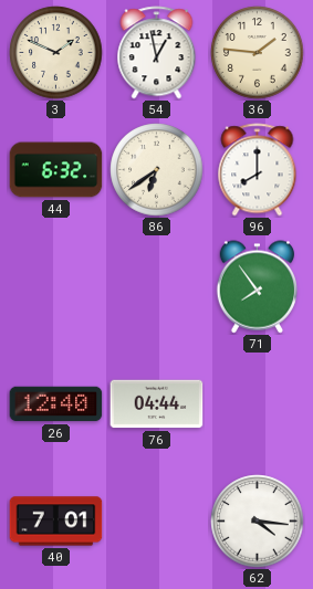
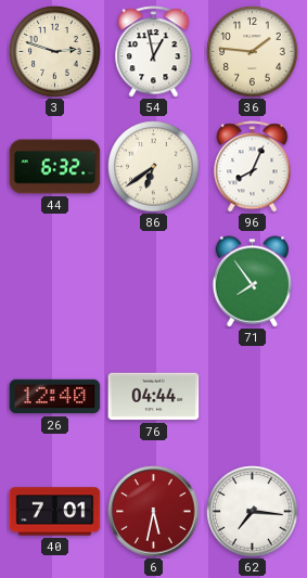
3: 1:49 -> 2:48
96: 8:00 -> 8:04
6: none -> 5:32
62: 4:16 -> 7:16
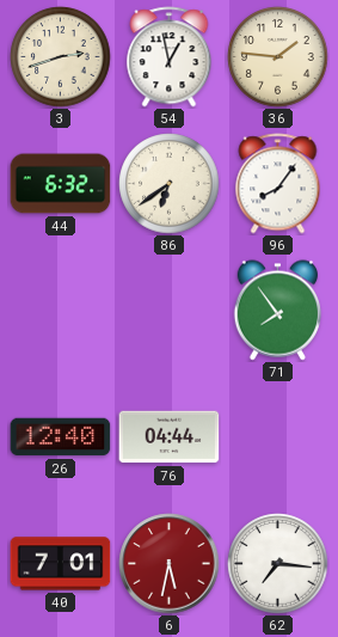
3: 2:48 -> 2:42
96: 8:04 -> 8:06
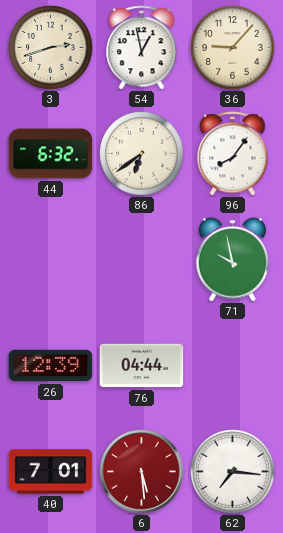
36: 1:46 -> 9:07
71: 7:54 -> 9:58
26: 12:40 -> 12:39
6: 5:32 -> 5:29
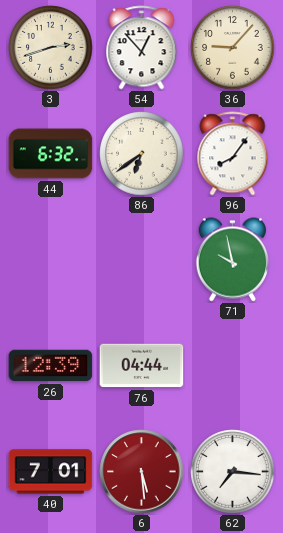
54: 12:58 -> 12:53
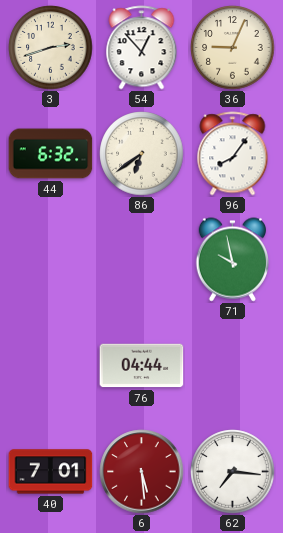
36: 9:07 -> 9:04
26: 12:39 -> none
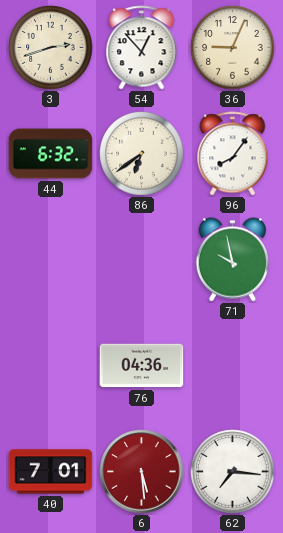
76: 04:44 -> 04:36
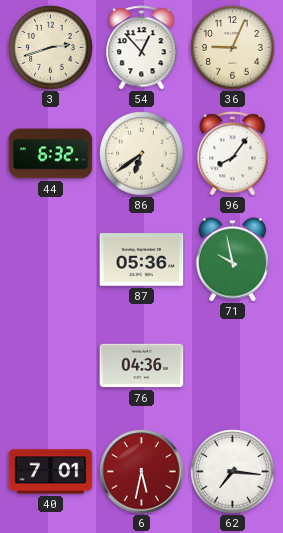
87: none -> 05:36
6: 5:29 -> 5:32
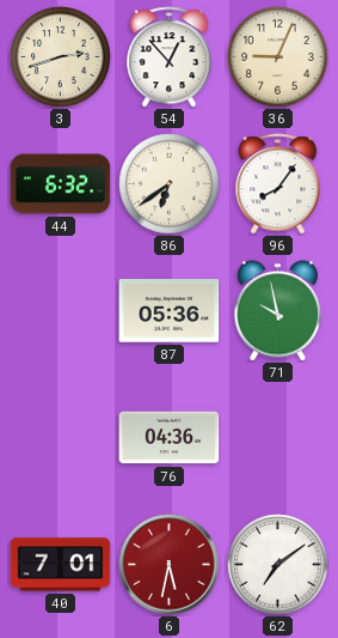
62: 7:16 -> 7:09
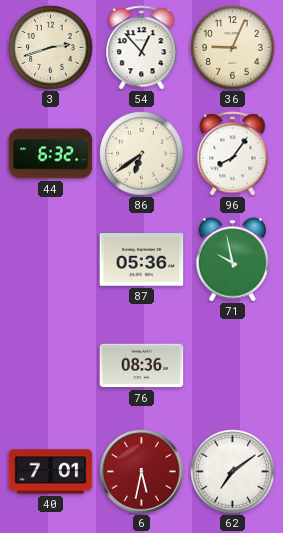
76: 04:36 -> 08:36
